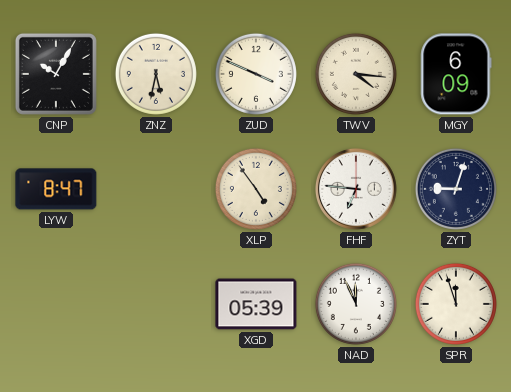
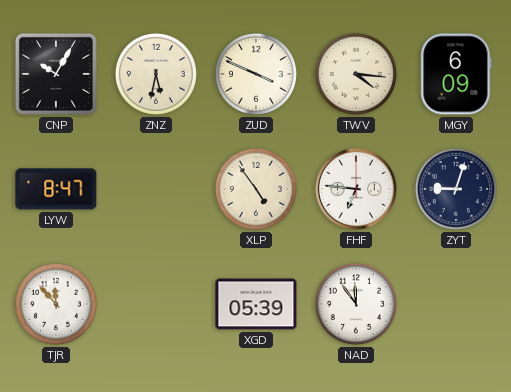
TJR: none -> 11:53
NAD: 11:56 -> 11:54
SPR: 11:57 -> none
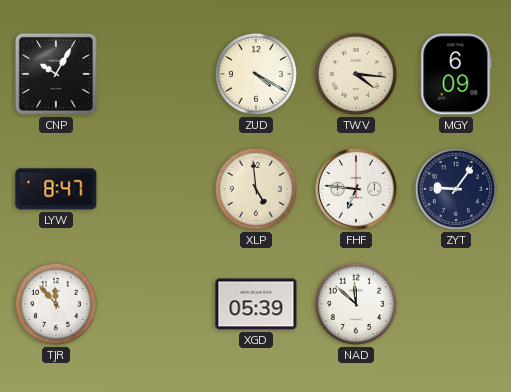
ZNZ: 5:32 -> none
ZUD: 3:49 -> 4:20
XLP: 4:54 -> 4:59
ZYT: 9:03 -> 9:06
NAD: 11:54 -> 11:52
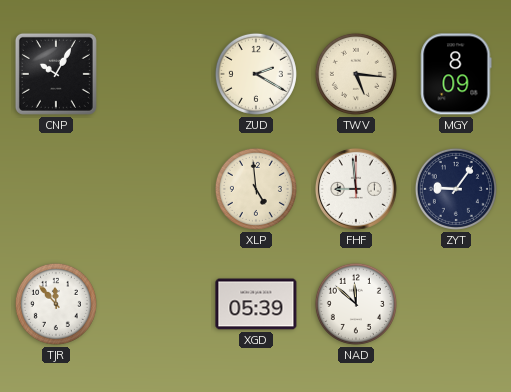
ZUD: 4:20 -> 2:20
TWV: 4:16 -> 5:16
MGY: 6:09 -> 8:09
LYW: 8:47 -> none
FHF: 6:46 -> 8:59
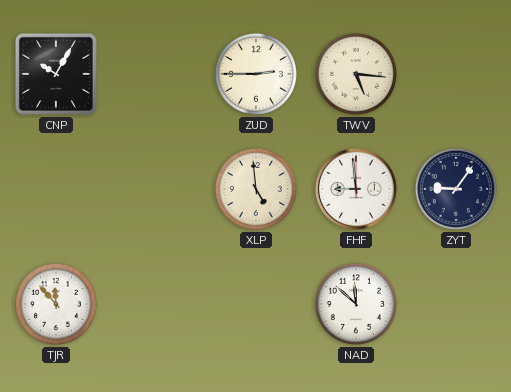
ZUD: 2:20 -> 2:45
MGY: 8:09 -> none
XGD: 05:39 -> none
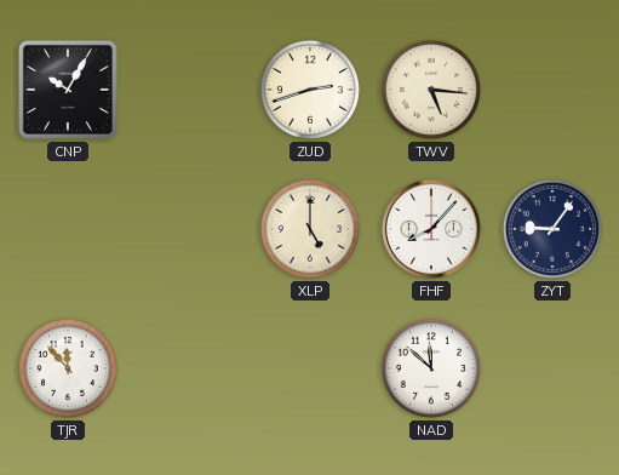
ZUD: 2:45 -> 2:42
XLP: 4:59 -> 5:00
FHF: 8:59 -> 8:07
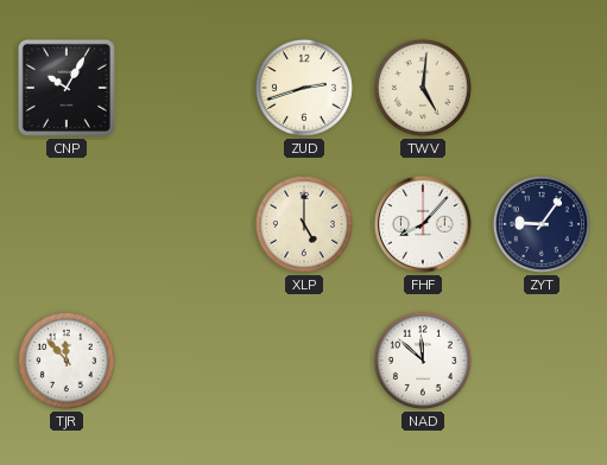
TWV: 5:16 -> 5:01
